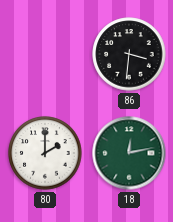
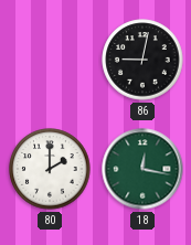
86: 3:31 -> 9:02
18: 12:13 -> 12:17
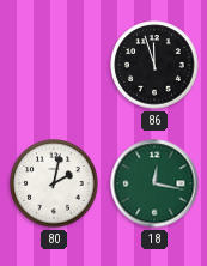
86: 9:02 -> 11:57
80: 2:00 -> 2:02
